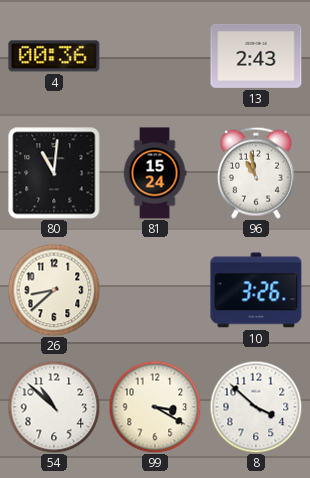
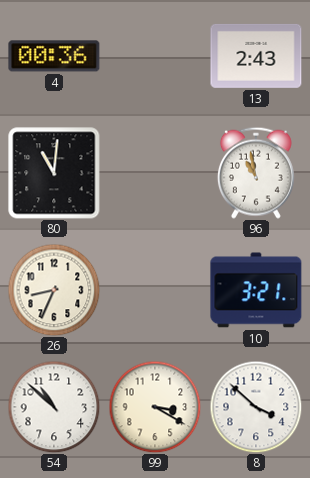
81: 15:24 -> none
26: 8:38 -> 8:34
10: 3:26 -> 3:21
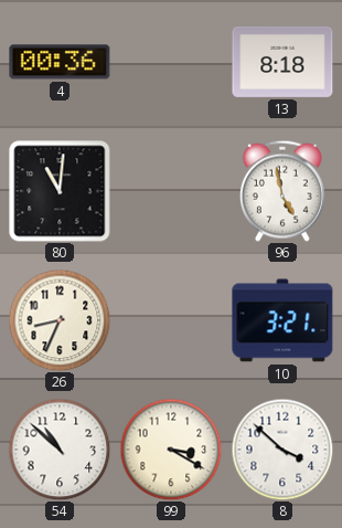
13: 2:43 -> 8:18
96: 10:58 -> 4:58
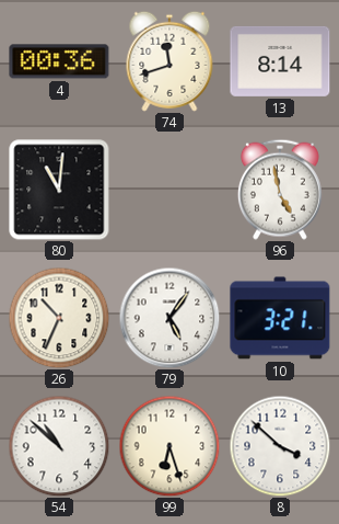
74: none -> 11:42
13: 8:18 -> 8:14
26: 8:34 -> 10:34
79: none -> 5:06
99: 3:20 -> 6:27
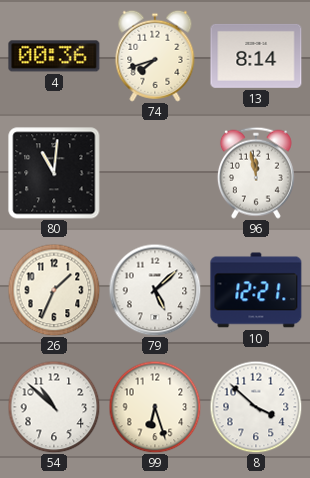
74: 11:42 -> 7:42
96: 4:58 -> 11:58
26: 10:34 -> 1:34
79: 5:06 -> 5:08
10: 3:21 -> 12:21
